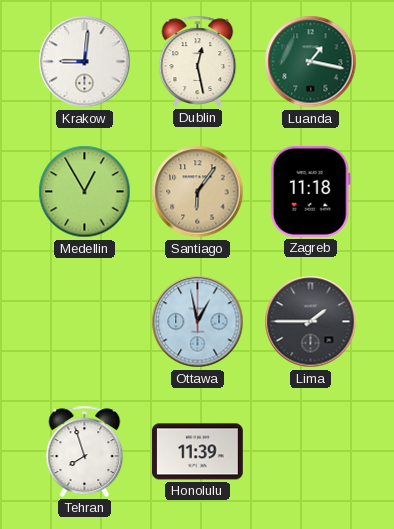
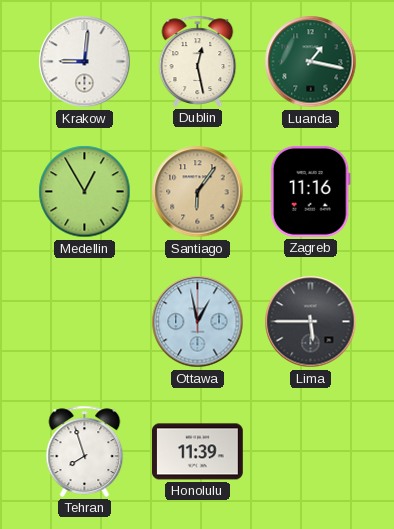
Zagreb: 11:18 -> 11:16
Lima: 1:45 -> 5:45
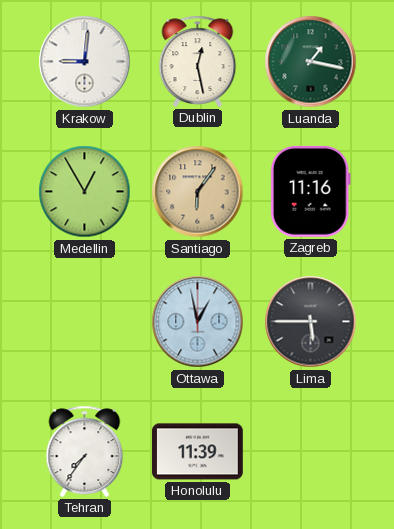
Tehran: 7:57 -> 7:36
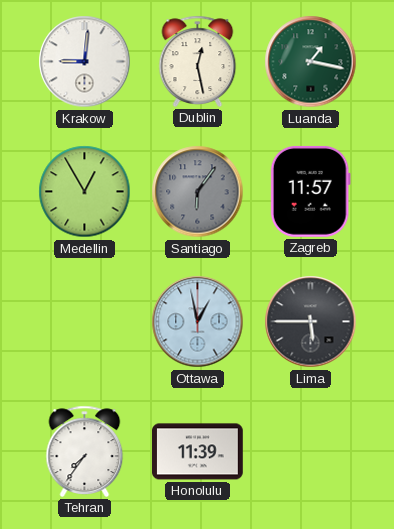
Santiago dial: champagne -> grey
Zagreb: 11:16 -> 11:57
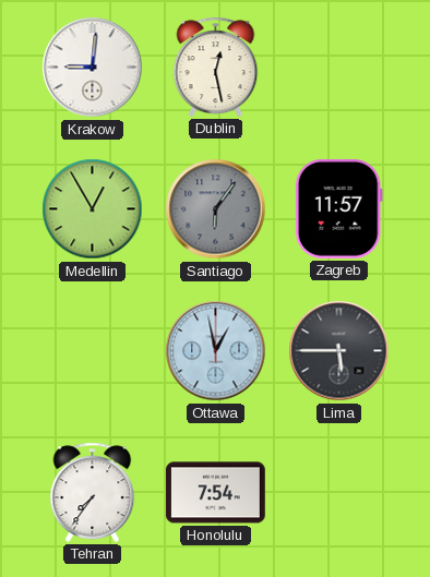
Luanda: 1:17 -> none
Honolulu: 11:39 -> 7:54
